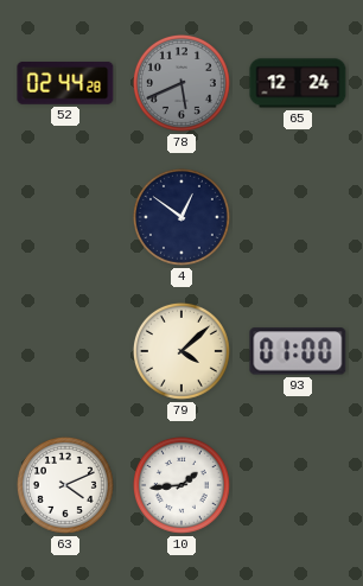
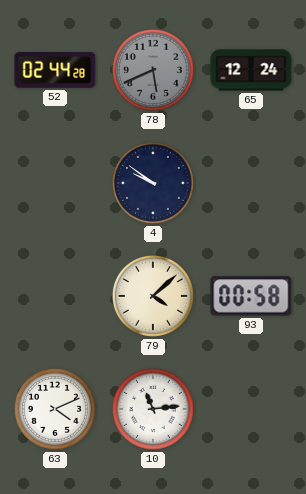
4: 12:51 -> 9:51
93: 01:00 -> 00:58
10: 1:44 -> 11:14
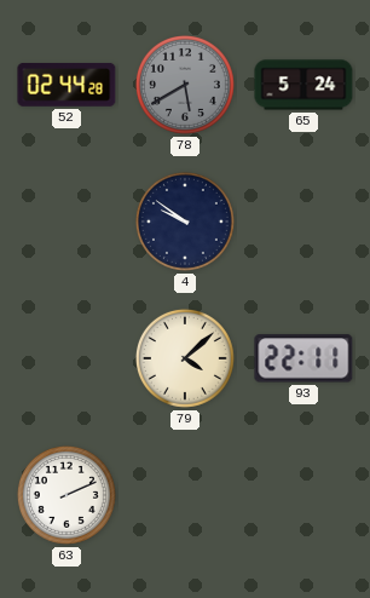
78: 5:41 -> 5:40
65: 12:24 -> 5:24
93: 00:58 -> 22:11
63: 4:11 -> 2:11
10: 11:14 -> none
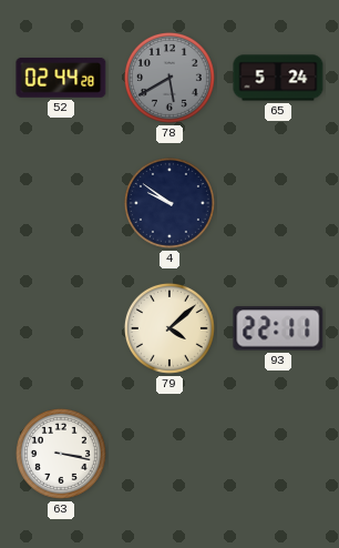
63: 2:11 -> 3:17
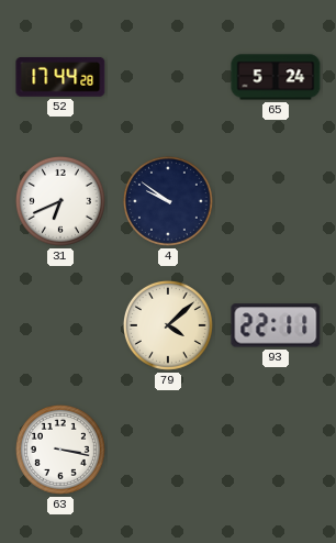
52: 02:44 -> 17:44
78: 5:40 -> none
31: none -> 6:41
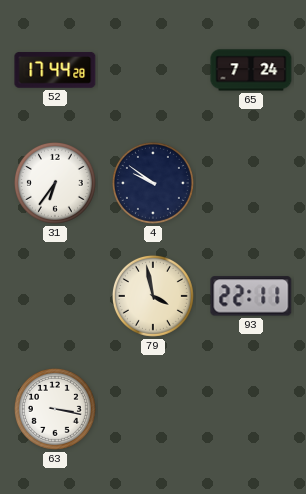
65: 5:24 -> 7:24
31: 6:41 -> 6:36
79: 4:08 -> 3:58
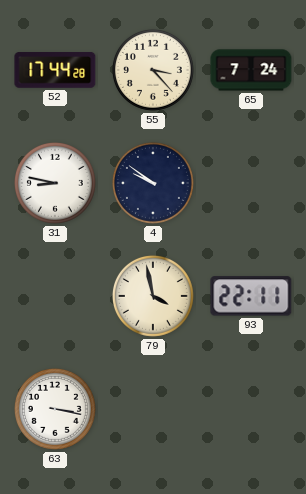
55: none -> 3:23
31: 6:36 -> 8:47
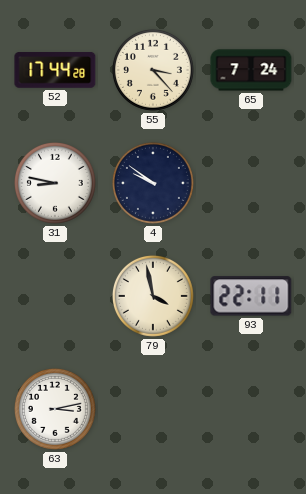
63: 3:17 -> 3:13
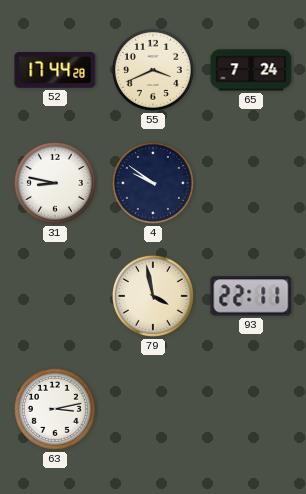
55: 3:23 -> 3:41
